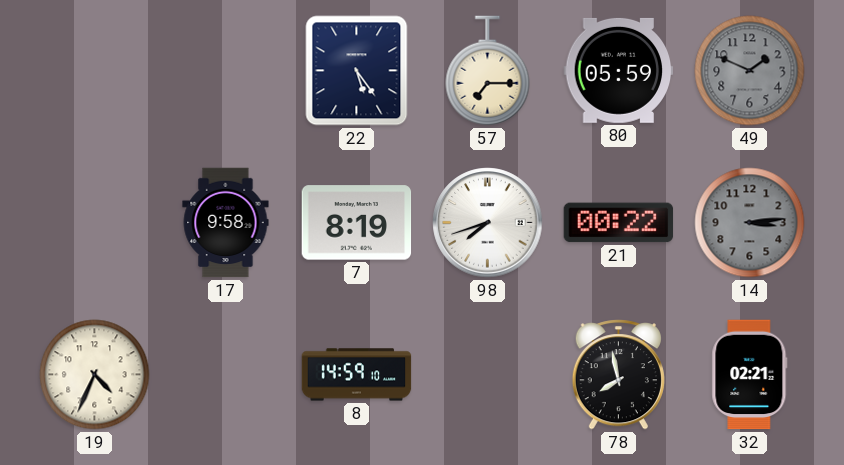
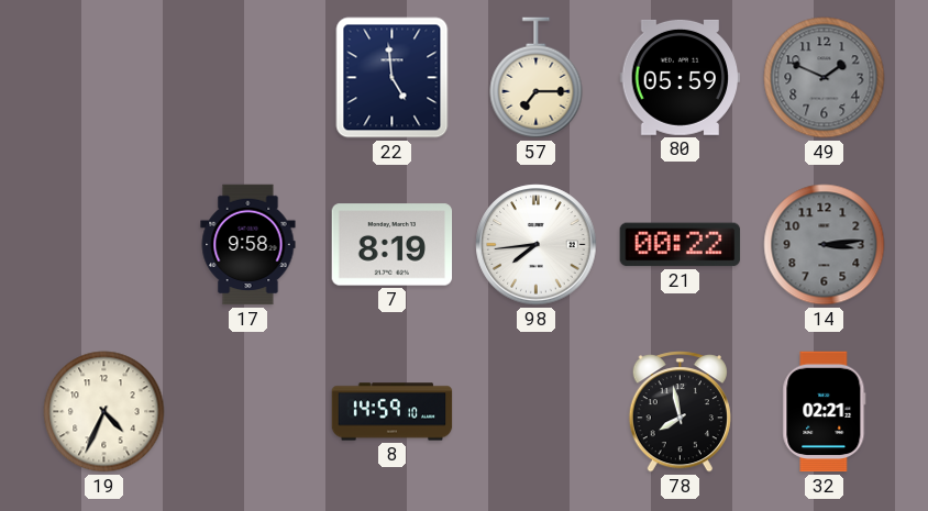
22: 5:24 -> 4:59
98: 7:42 -> 7:44
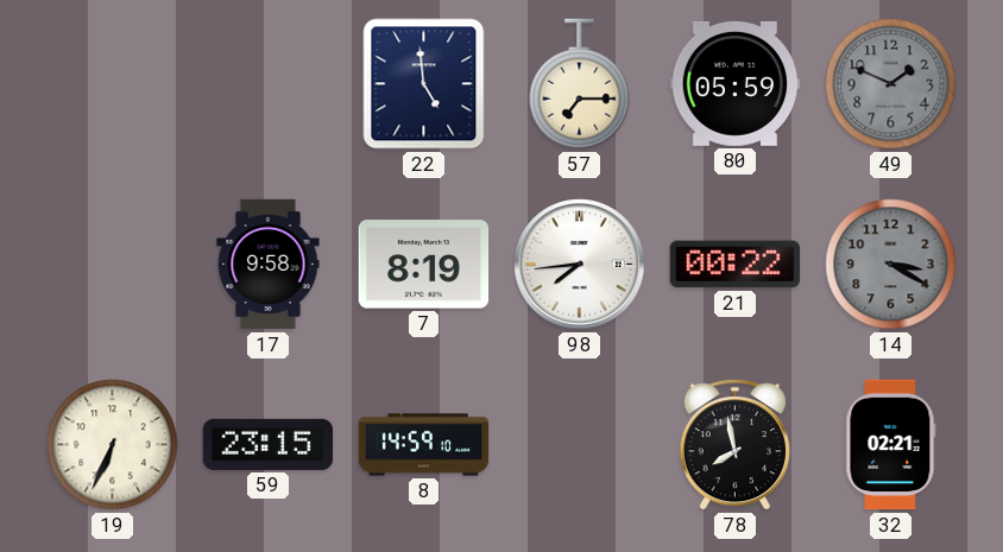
14: 3:14 -> 3:20
19: 4:34 -> 6:34
59: none -> 23:15
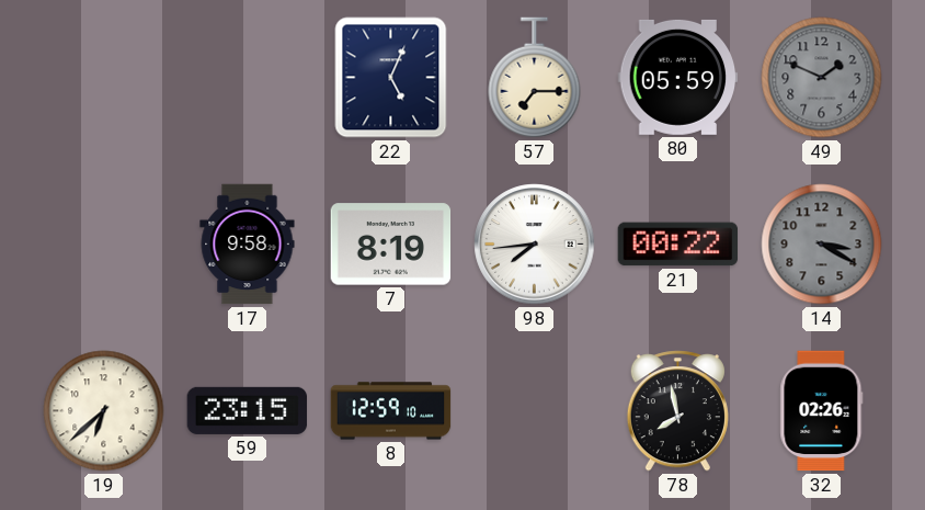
22: 4:59 -> 5:04
19: 6:34 -> 6:38
8: 14:59 -> 12:59
32: 02:21 -> 02:26
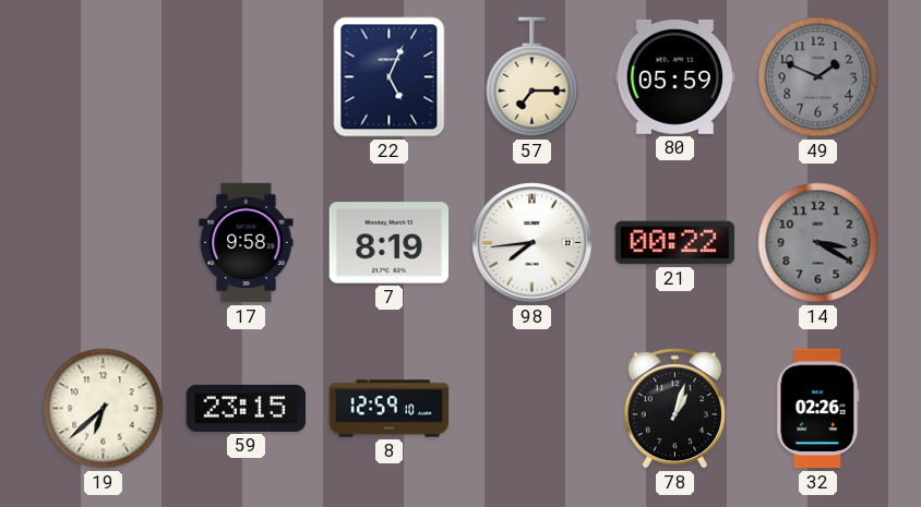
78: 7:58 -> 1:03
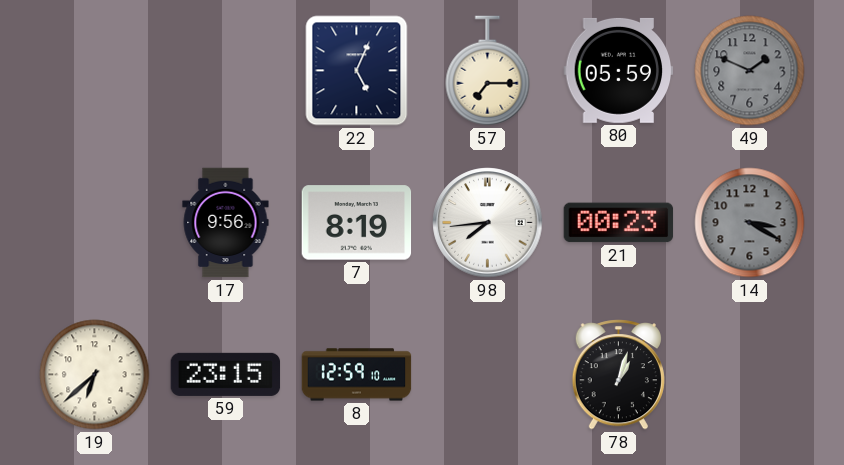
17: 9:58 -> 9:56
21: 00:22 -> 00:23
32: 02:26 -> none
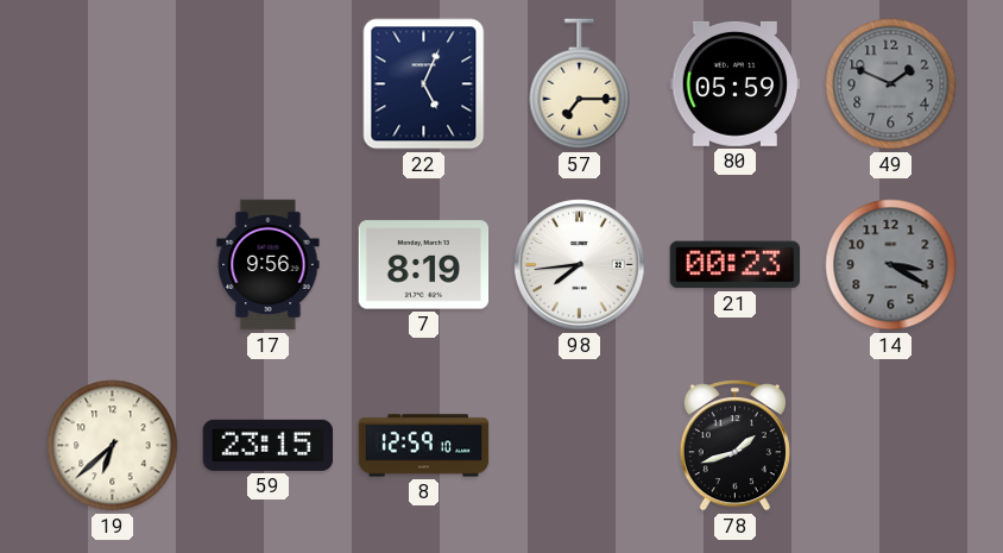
78: 1:03 -> 1:42
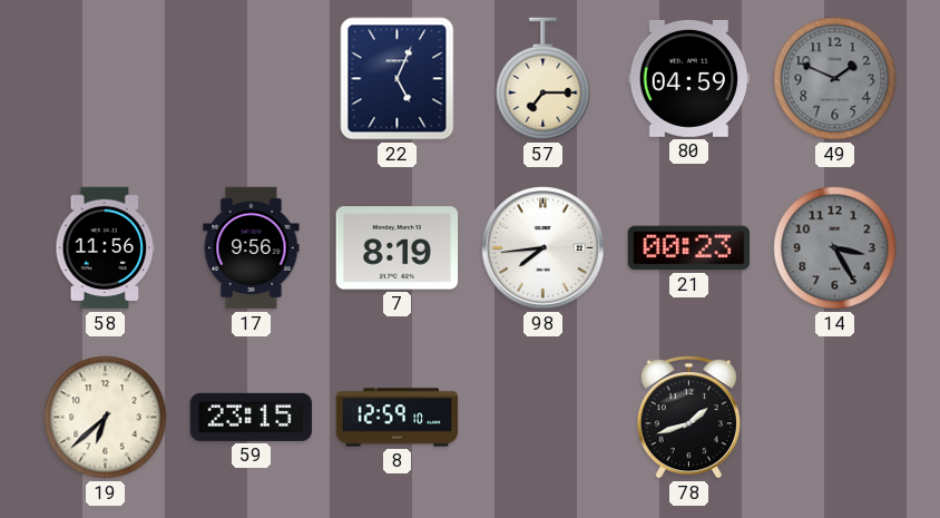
80: 05:59 -> 04:59
58: none -> 11:56
14: 3:20 -> 3:25
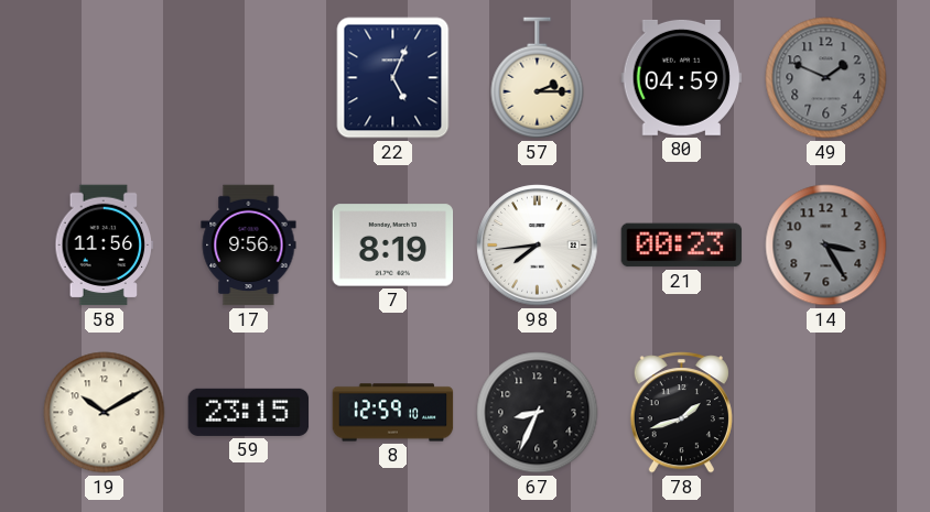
57: 7:15 -> 2:15
19: 6:38 -> 10:10
67: none -> 8:34
